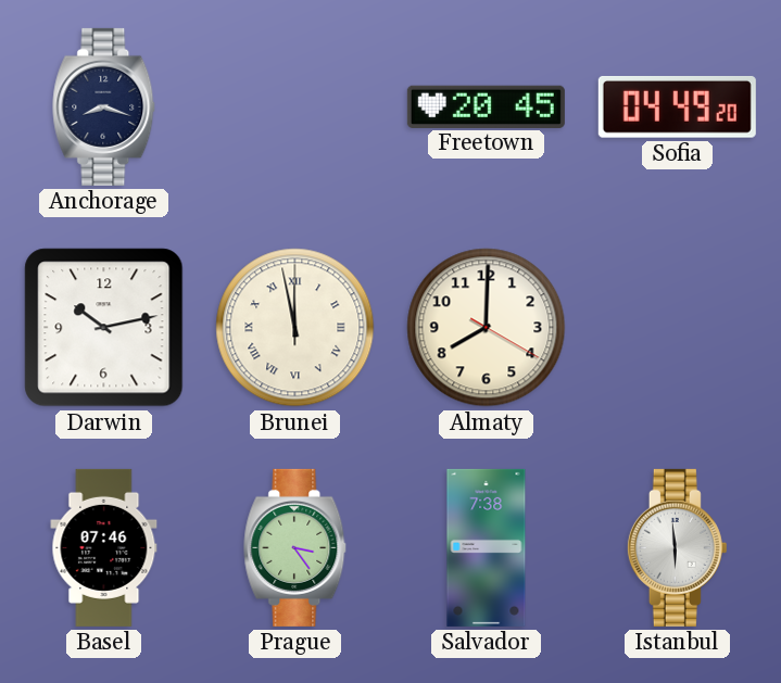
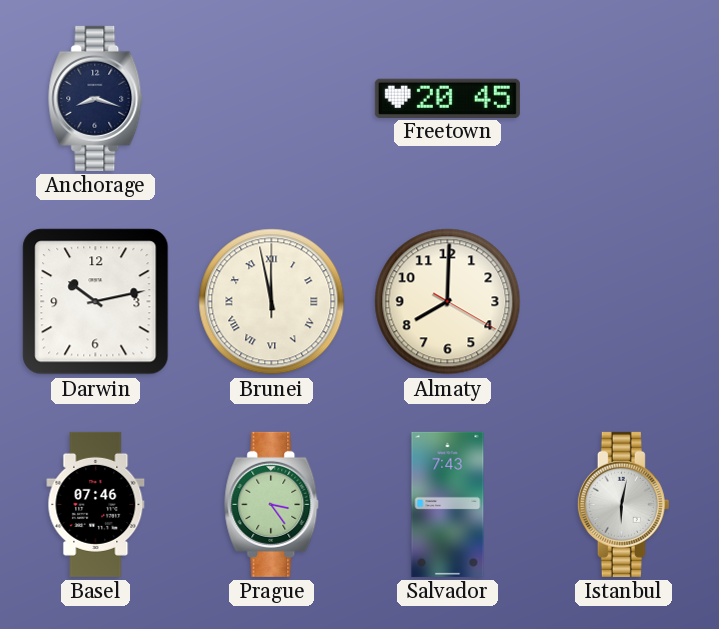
Sofia: 04:49 -> none
Salvador: 7:38 -> 7:43
Istanbul: 5:59 -> 6:02
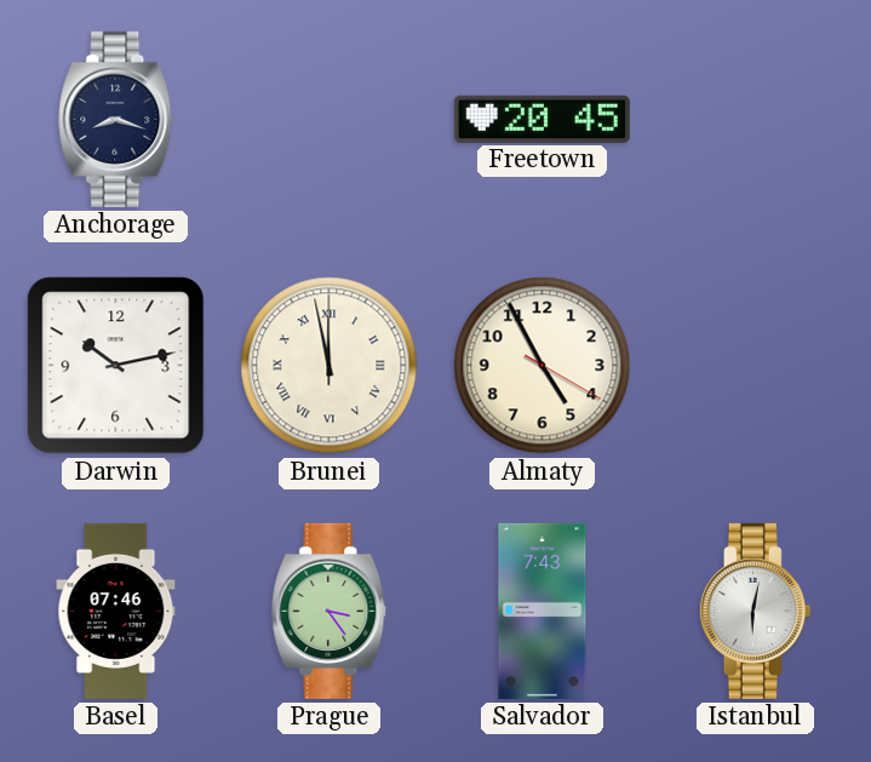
Almaty: 8:00 -> 4:55
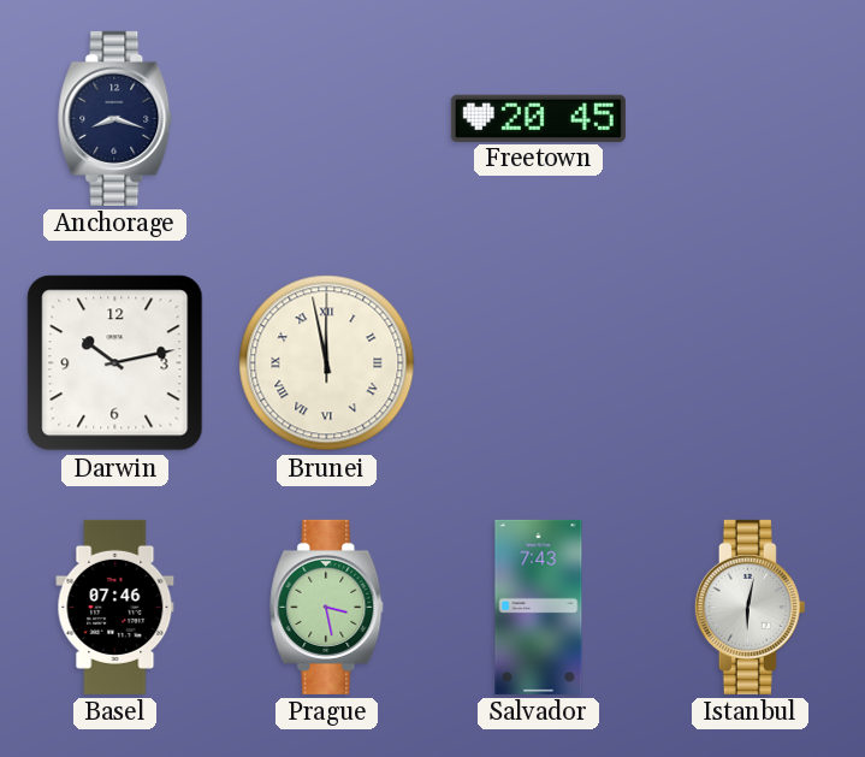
Almaty: 4:55 -> none
Prague: 3:24 -> 3:28
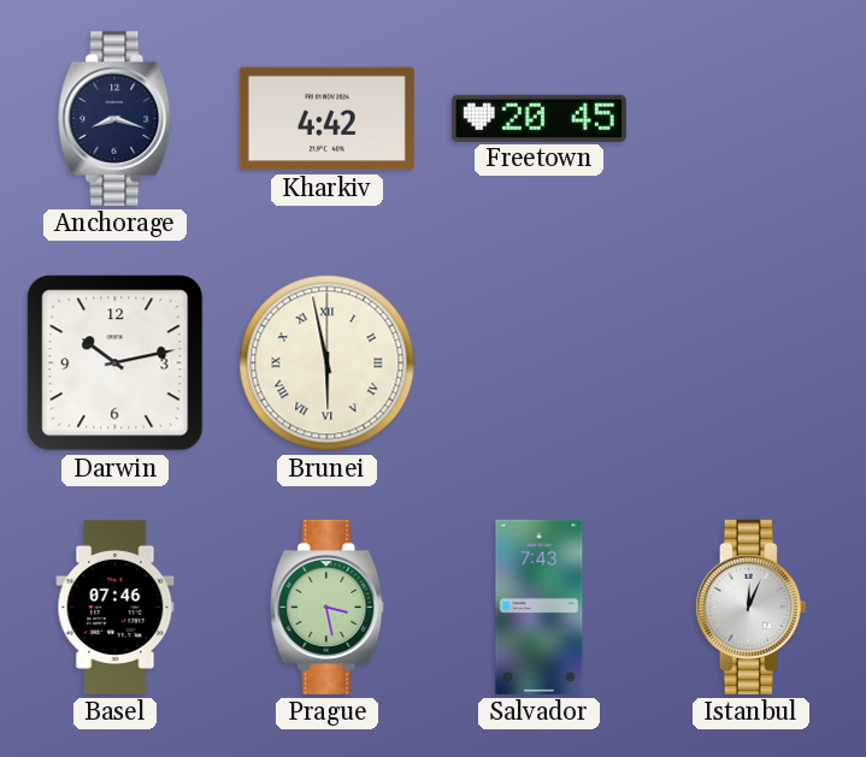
Kharkiv: none -> 4:42
Brunei: 11:58 -> 5:58
Istanbul: 6:02 -> 12:04
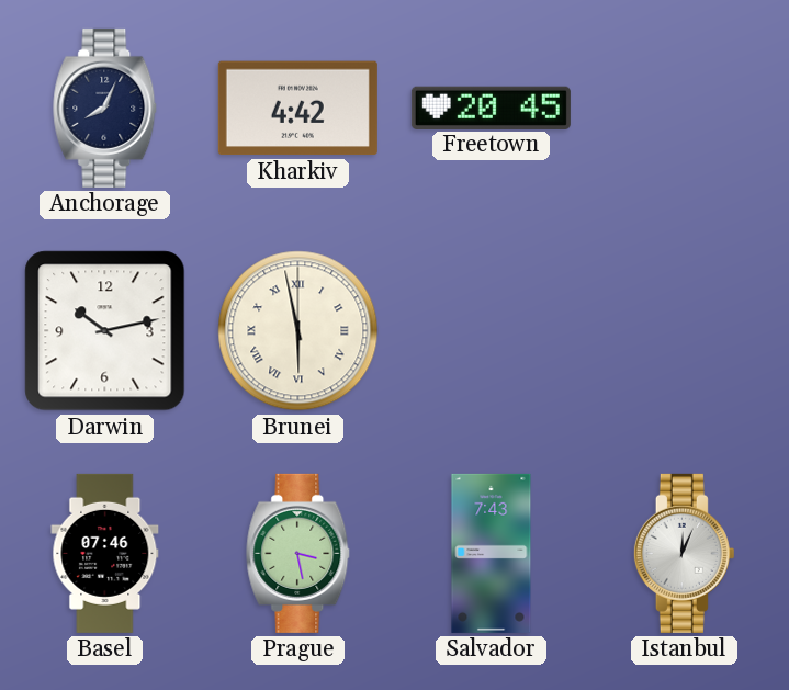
Anchorage: 8:18 -> 8:04
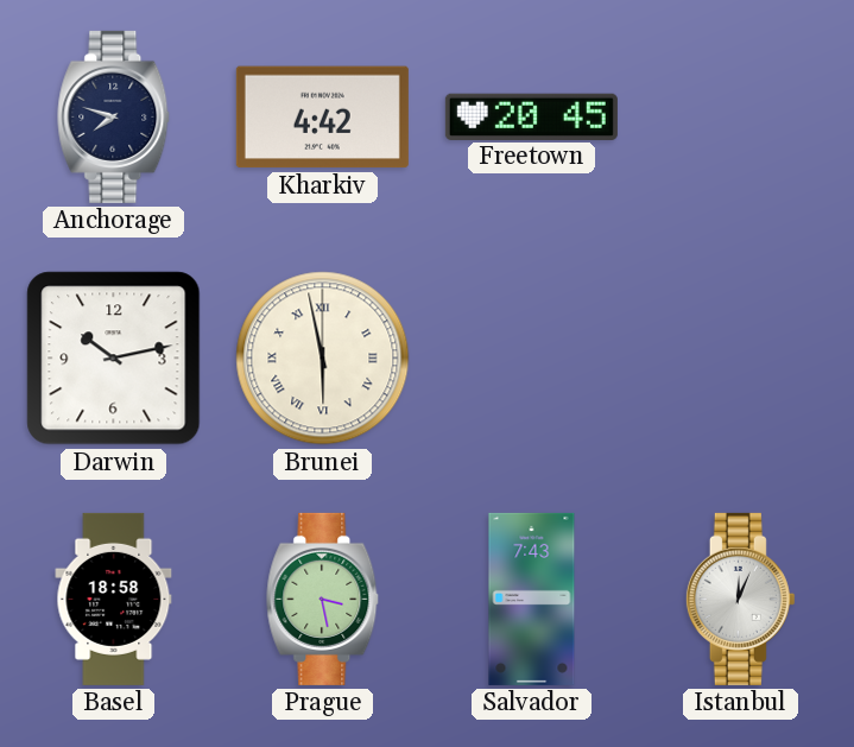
Anchorage: 8:04 -> 7:48
Basel: 07:46 -> 18:58
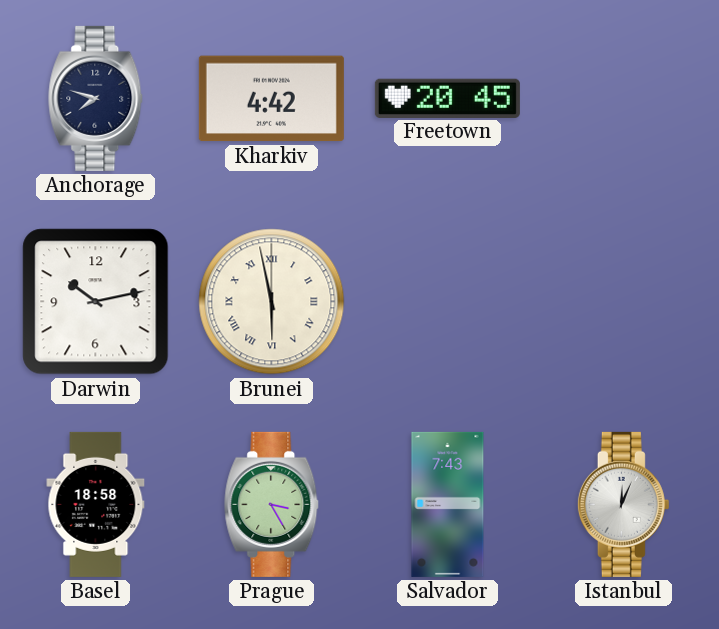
Prague: 3:28 -> 3:25
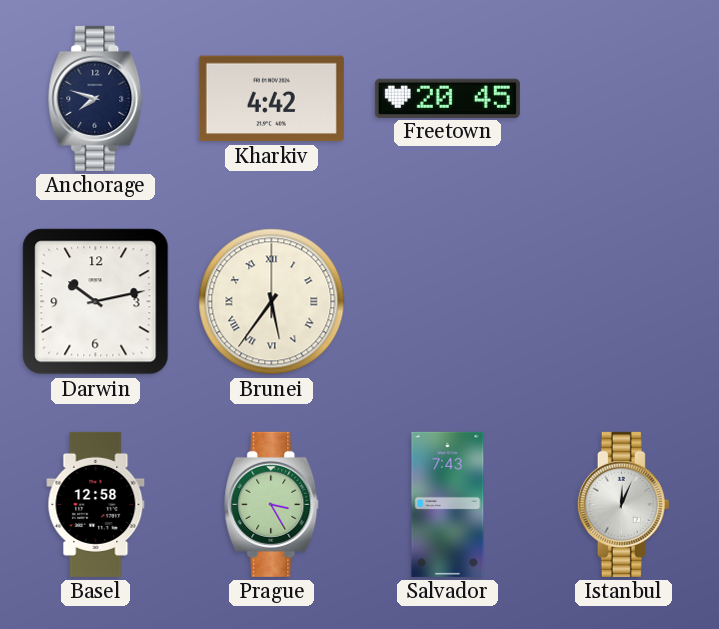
Brunei: 5:58 -> 5:36
Basel: 18:58 -> 12:58
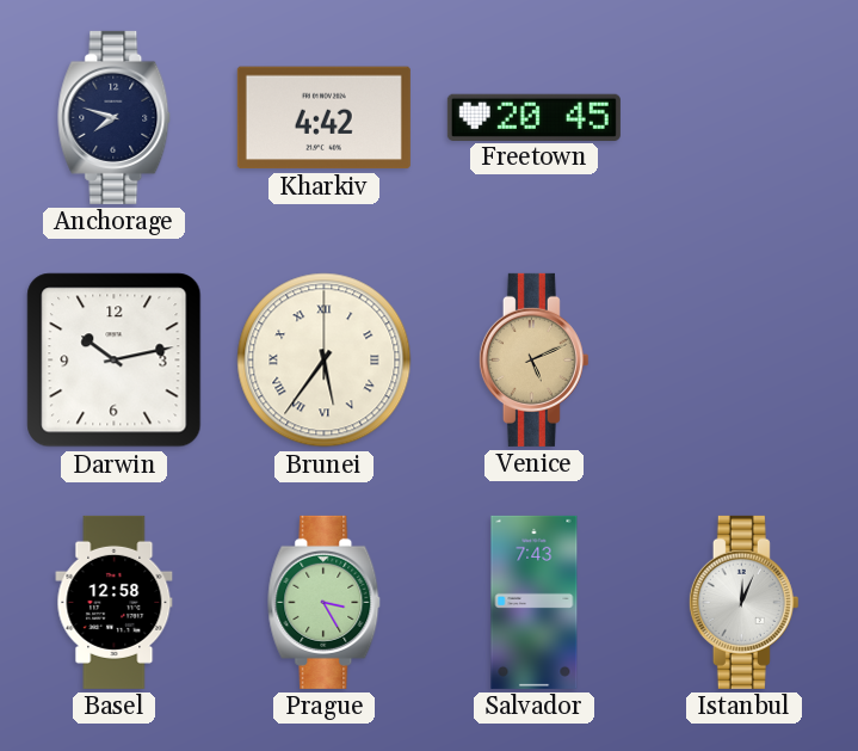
Venice: none -> 5:11
